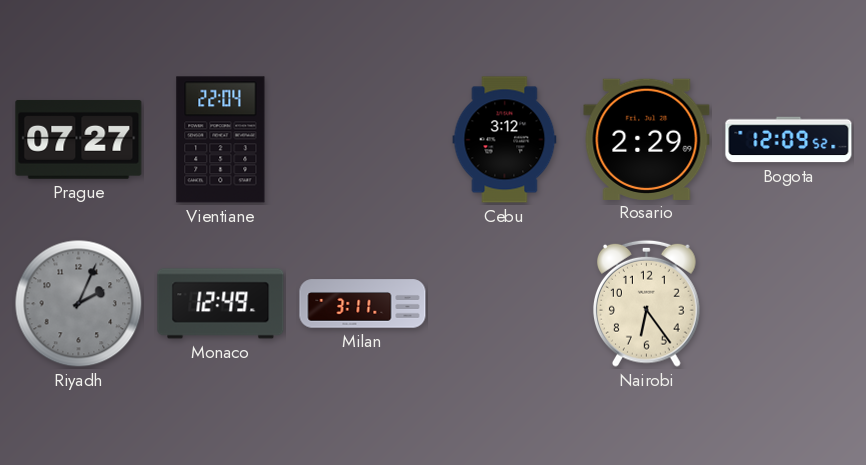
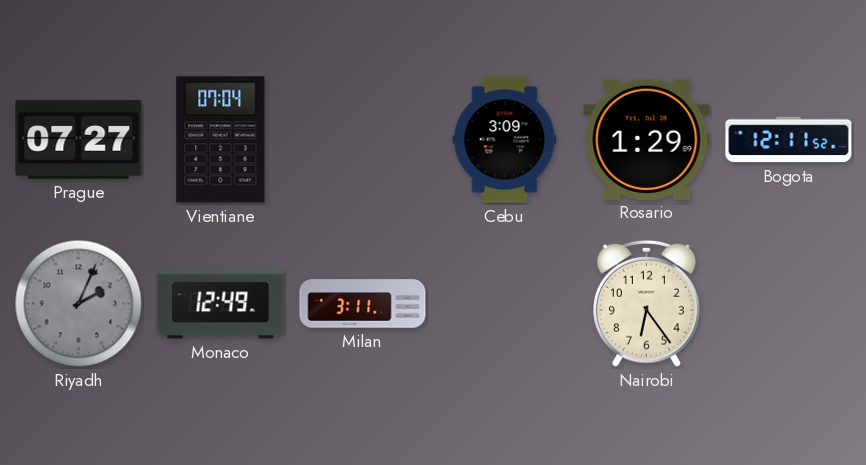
Vientiane: 22:04 -> 07:04
Cebu: 3:12 -> 3:09
Rosario: 2:29 -> 1:29
Bogota: 12:09 -> 12:11
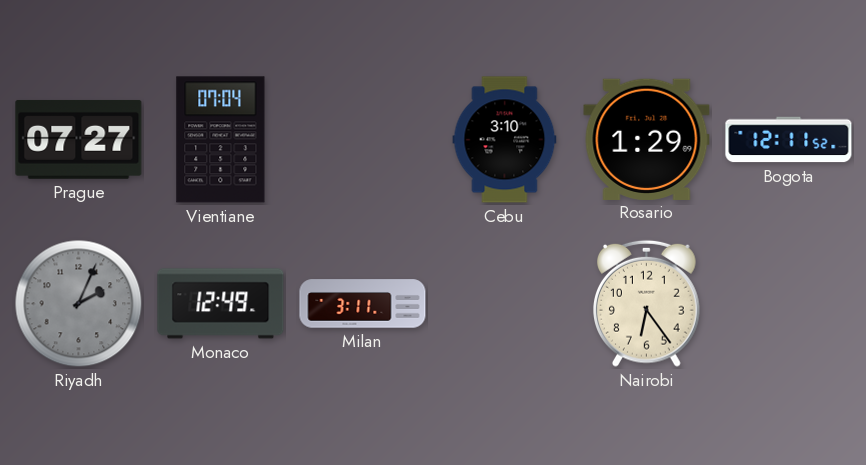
Cebu: 3:09 -> 3:10
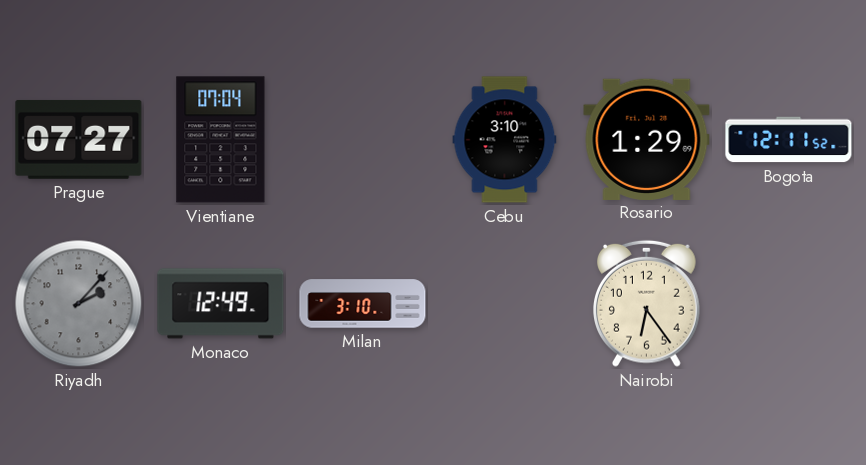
Riyadh: 2:04 -> 2:07
Milan: 3:11 -> 3:10
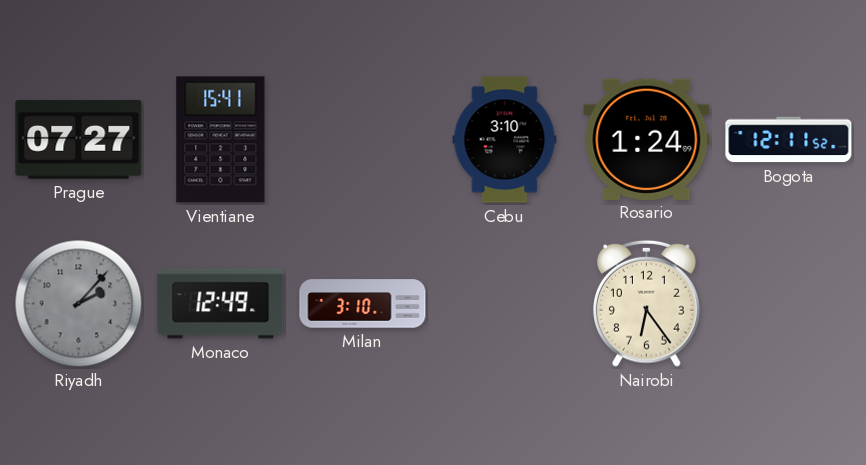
Vientiane: 07:04 -> 15:41
Rosario: 1:29 -> 1:24
